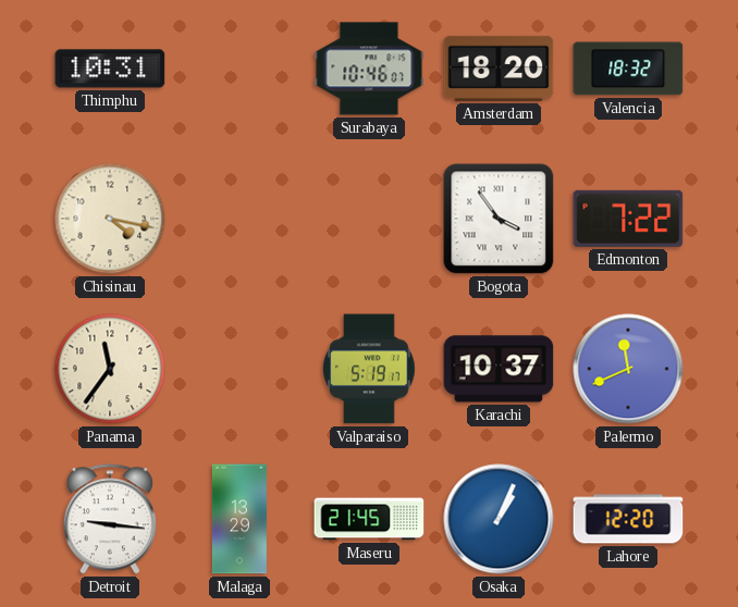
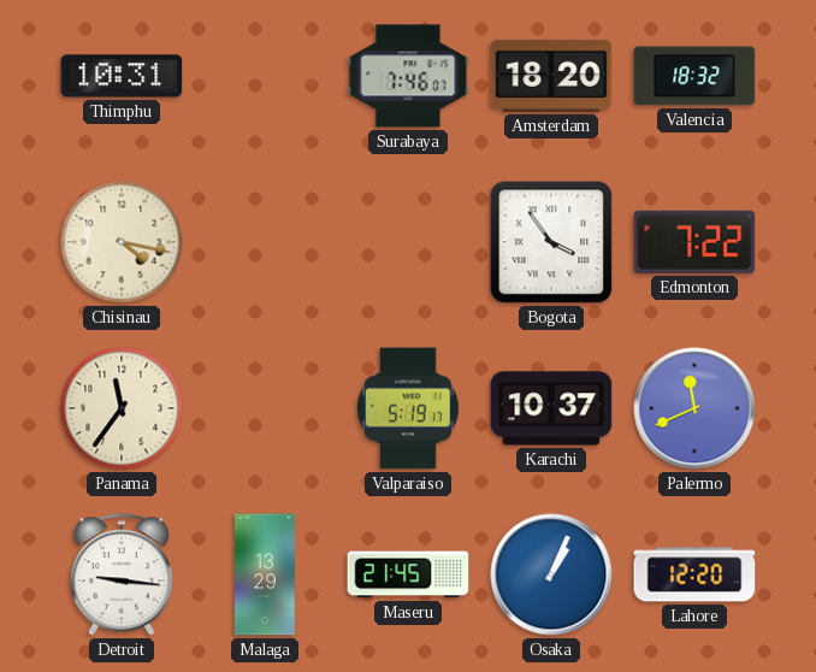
Surabaya: 10:46 -> 7:46
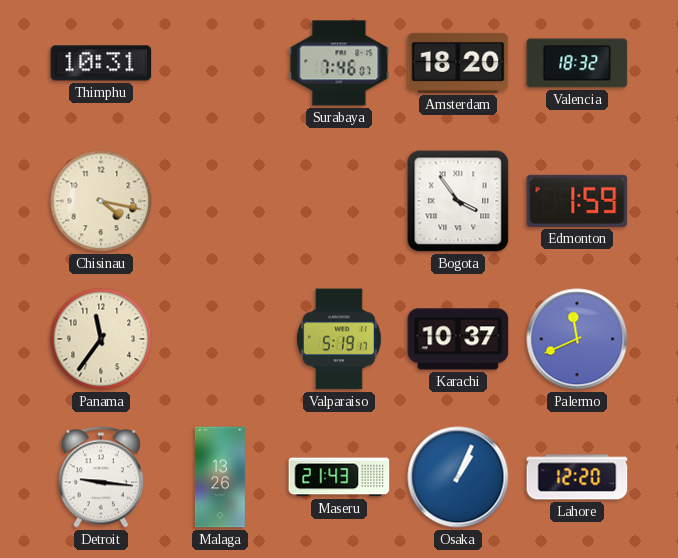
Edmonton: 7:22 -> 1:59
Malaga: 13:29 -> 13:26
Maseru: 21:45 -> 21:43
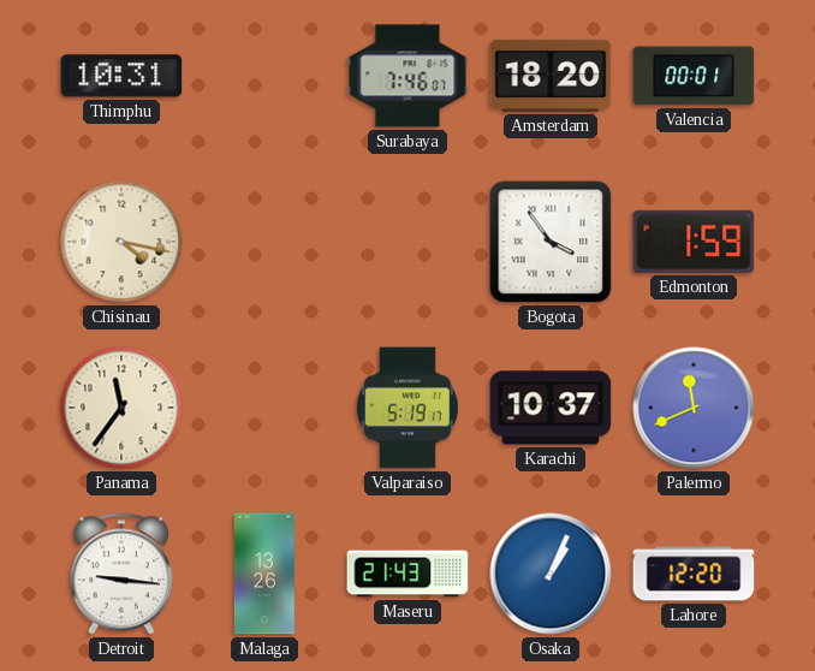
Valencia: 18:32 -> 00:01
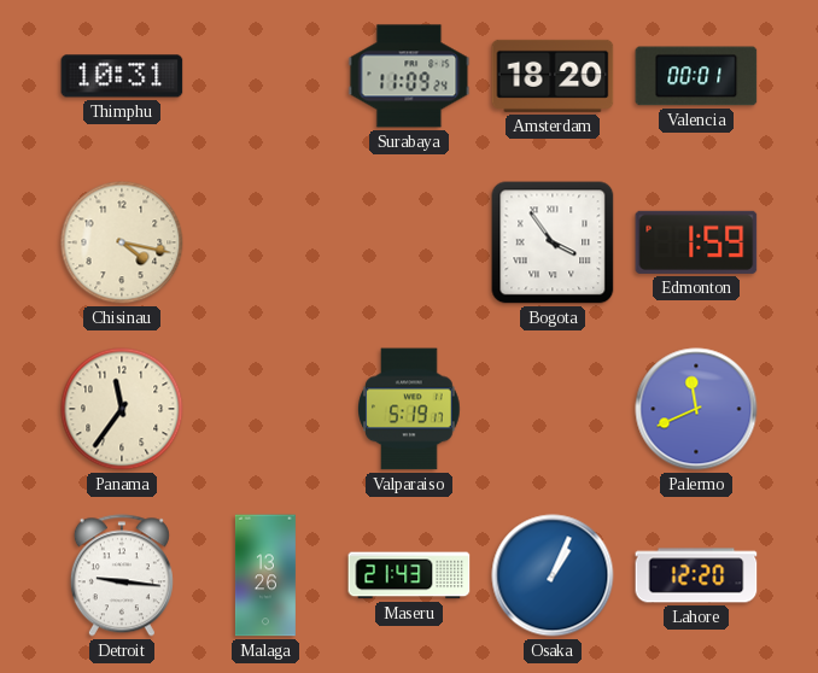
Surabaya: 7:46 -> 11:09
Karachi: 10:37 -> none
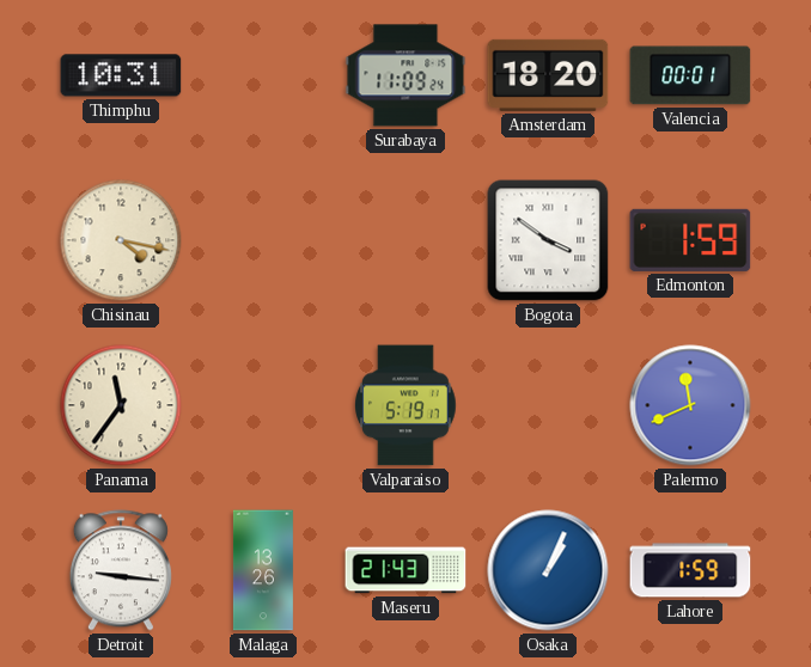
Bogota: 3:54 -> 3:51
Lahore: 12:20 -> 1:59
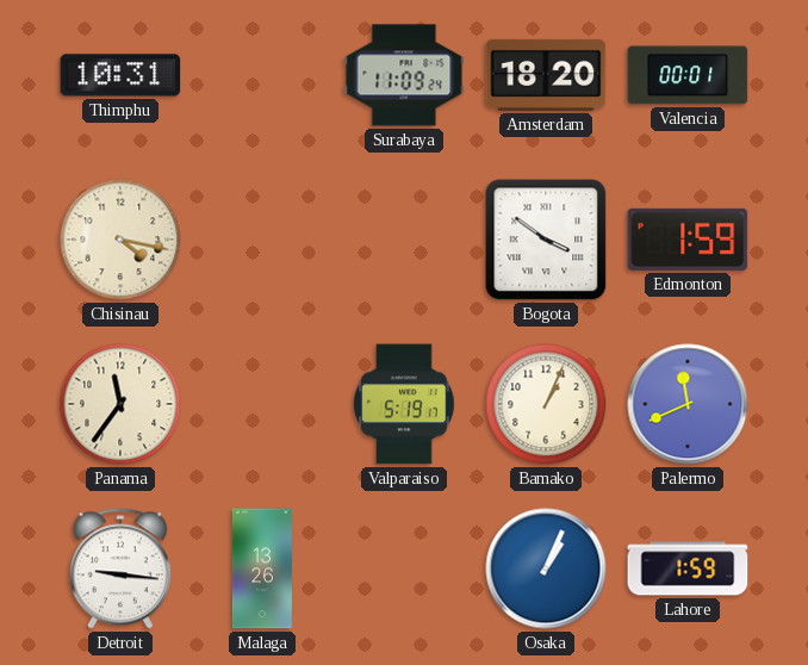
Bamako: none -> 1:04
Maseru: 21:43 -> none
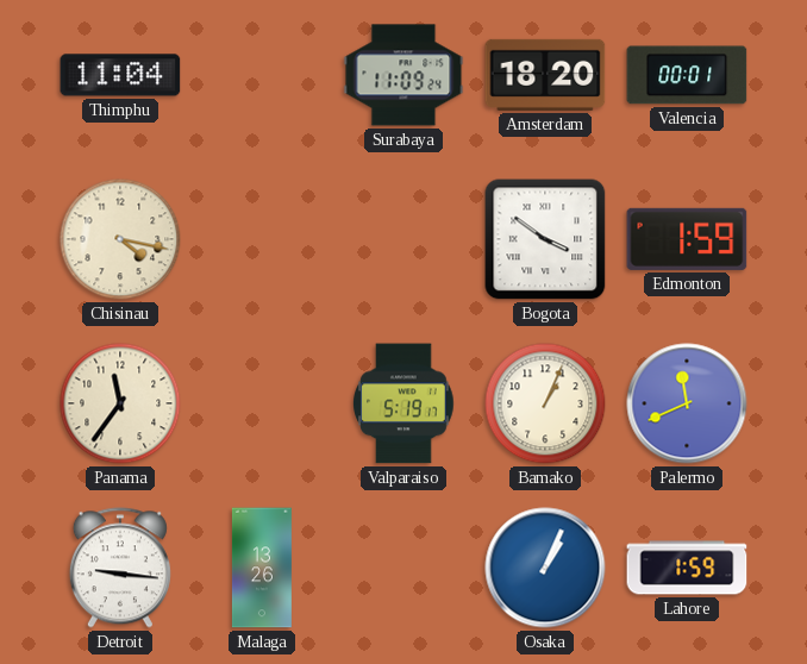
Thimphu: 10:31 -> 11:04
